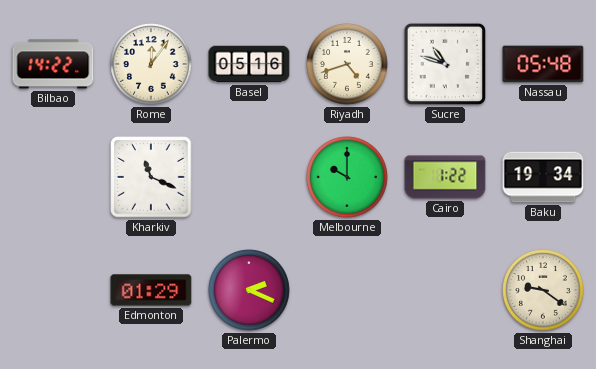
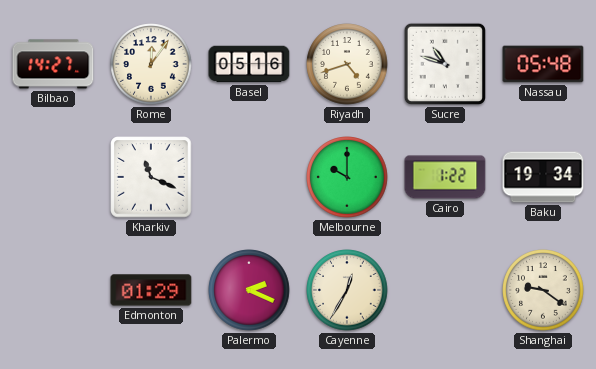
Bilbao: 14:22 -> 14:27
Cayenne: none -> 12:35
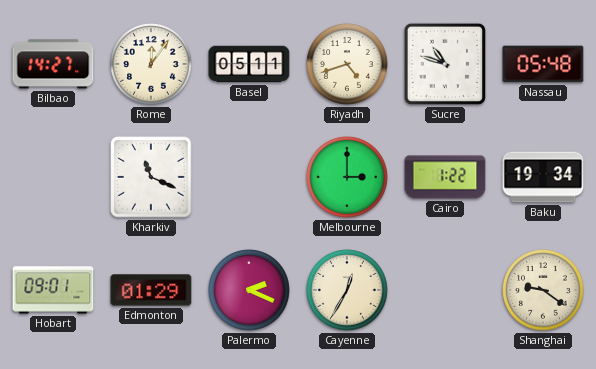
Basel: 05:16 -> 05:11
Melbourne: 10:00 -> 3:00
Hobart: none -> 09:01
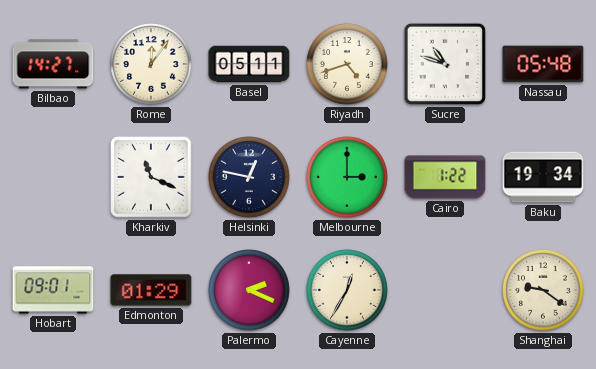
Helsinki: none -> 12:47
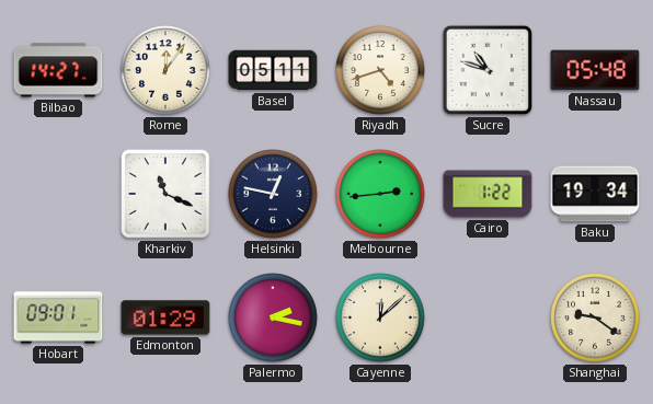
Melbourne: 3:00 -> 2:44
Palermo: 2:19 -> 2:17
Cayenne: 12:35 -> 12:08
